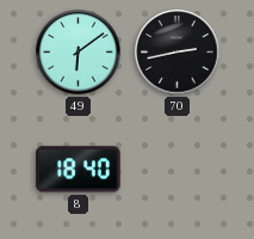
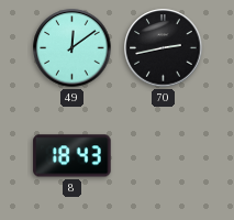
49: 6:09 -> 12:09
8: 18:40 -> 18:43
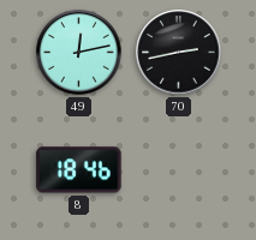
49: 12:09 -> 12:13
8: 18:43 -> 18:46
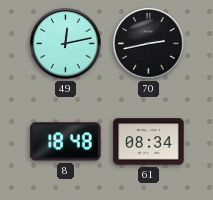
8: 18:46 -> 18:48
61: none -> 08:34
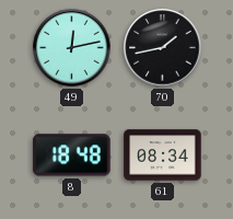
70: 2:43 -> 1:43
